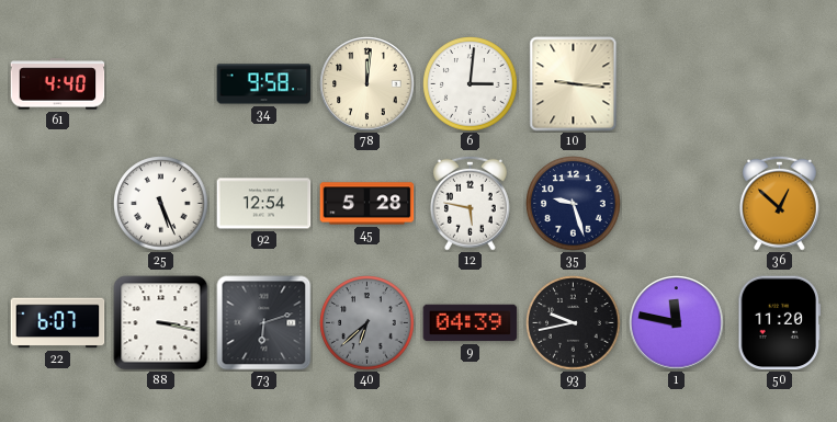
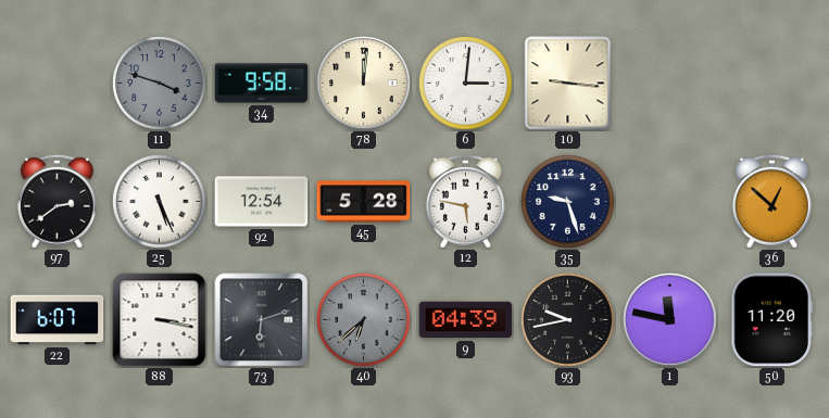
61: 4:40 -> none
11: none -> 3:48
97: none -> 2:39
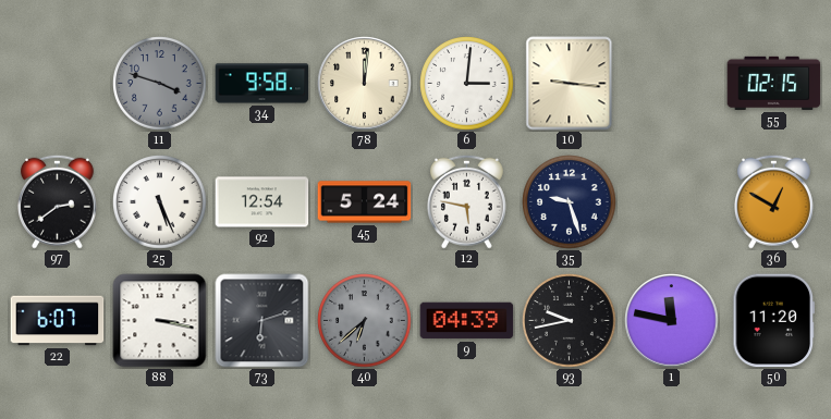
55: none -> 02:15
45: 5:28 -> 5:24
36: 12:52 -> 12:50
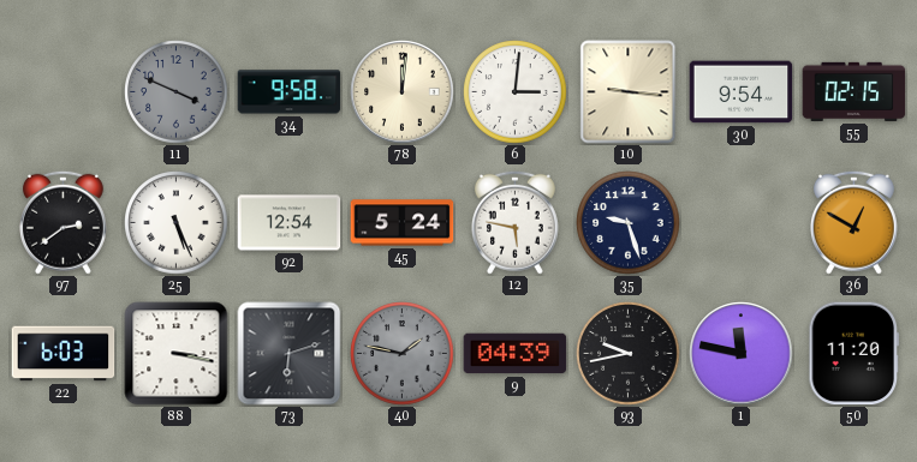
11: 3:48 -> 3:49
30: none -> 9:54
22: 6:07 -> 6:03
40: 6:38 -> 1:47
